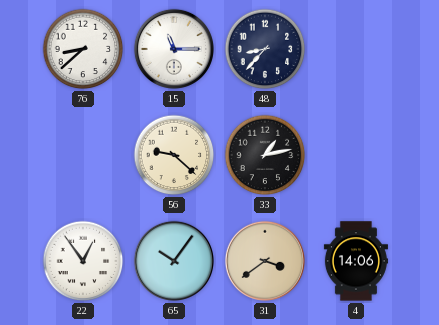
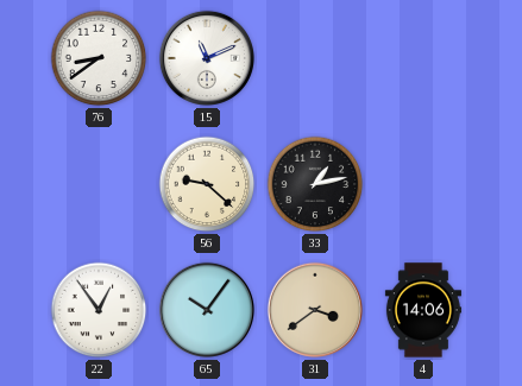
76: 8:38 -> 8:39
15: 11:15 -> 11:11
48: 8:37 -> none
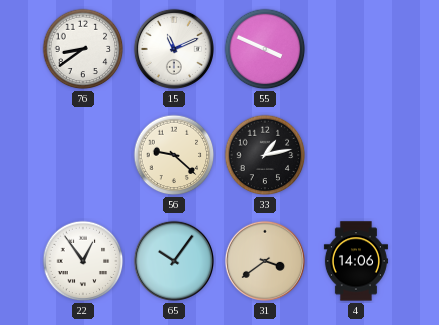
55: none -> 3:49
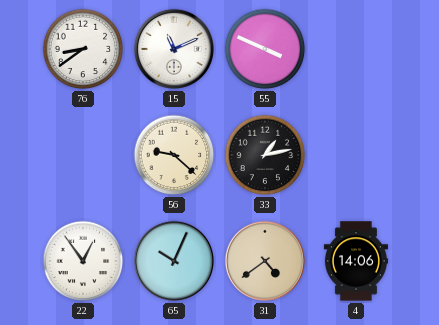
65: 10:06 -> 10:04
31: 3:39 -> 4:39
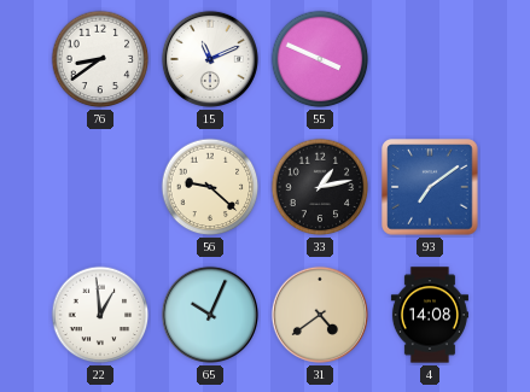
93: none -> 7:09
22: 12:54 -> 12:59
4: 14:06 -> 14:08
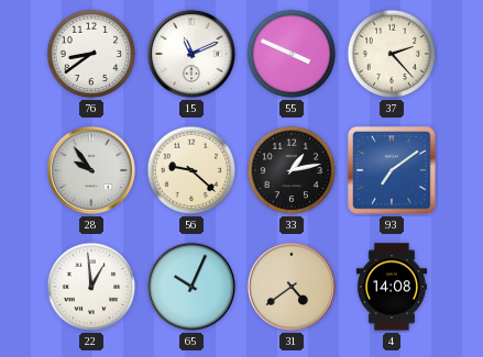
37: none -> 2:23
28: none -> 9:54
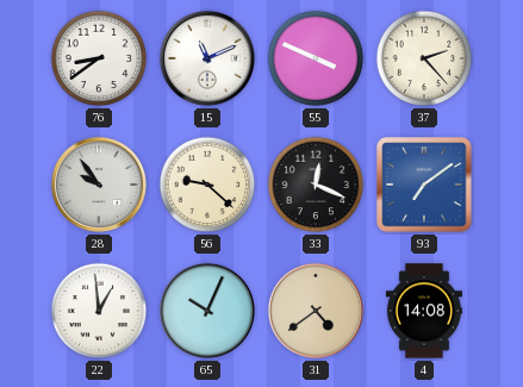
33: 1:13 -> 12:19
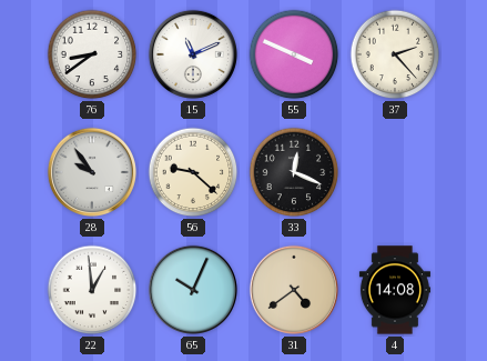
93: 7:09 -> none
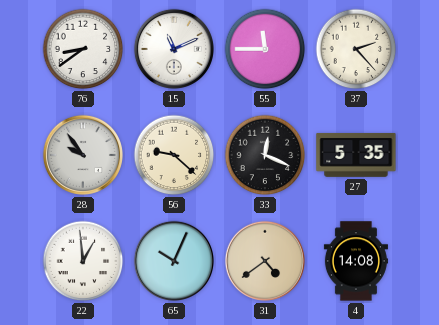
55: 3:49 -> 11:45
27: none -> 5:35
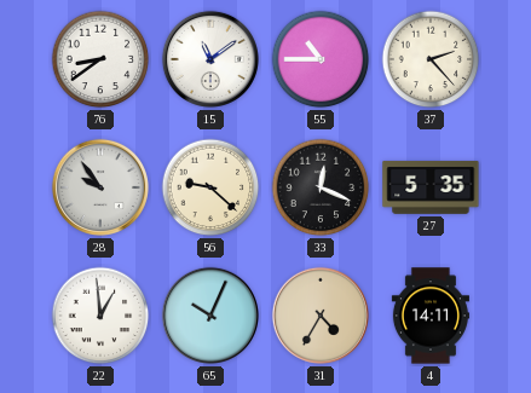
15: 11:11 -> 11:09
55: 11:45 -> 10:45
31: 4:39 -> 4:35
4: 14:08 -> 14:11
